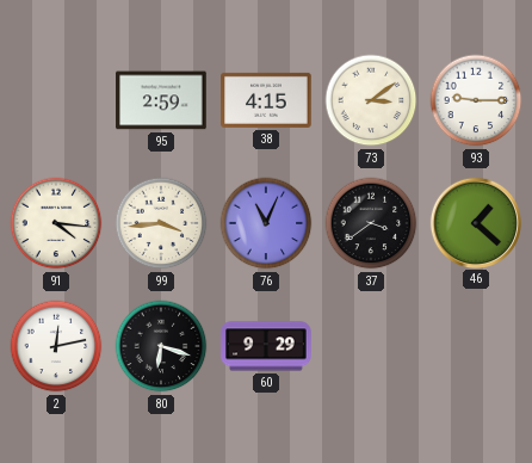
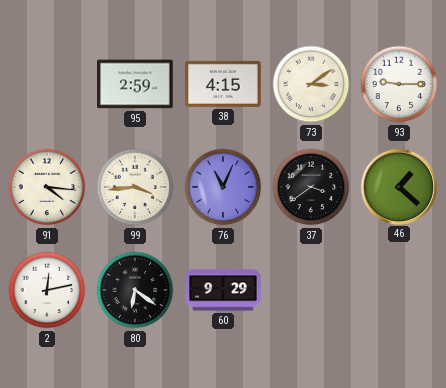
80: 6:18 -> 6:21
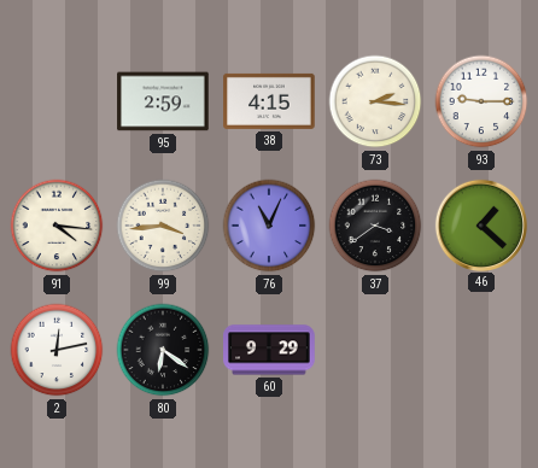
73: 3:09 -> 2:16
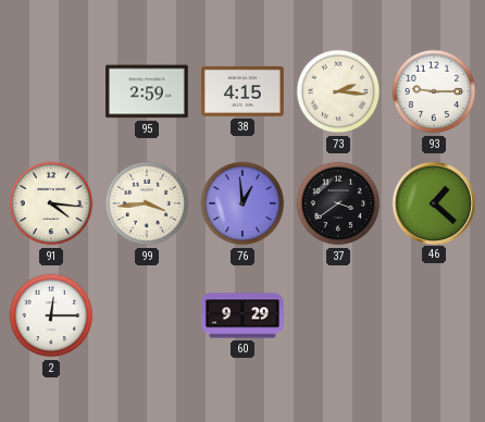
76: 11:04 -> 12:59
2: 12:13 -> 12:15
80: 6:21 -> none
